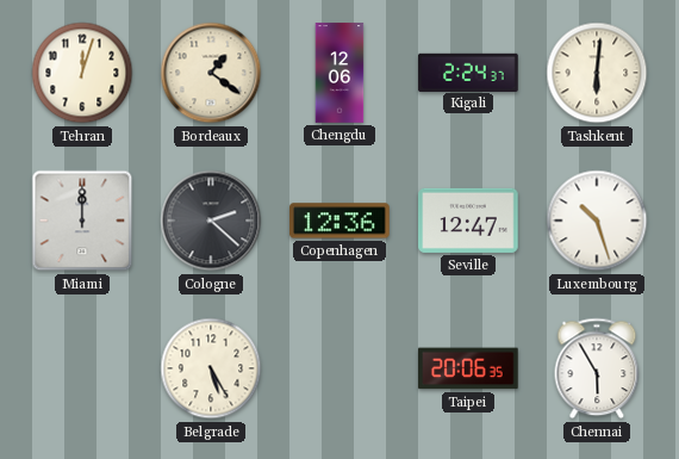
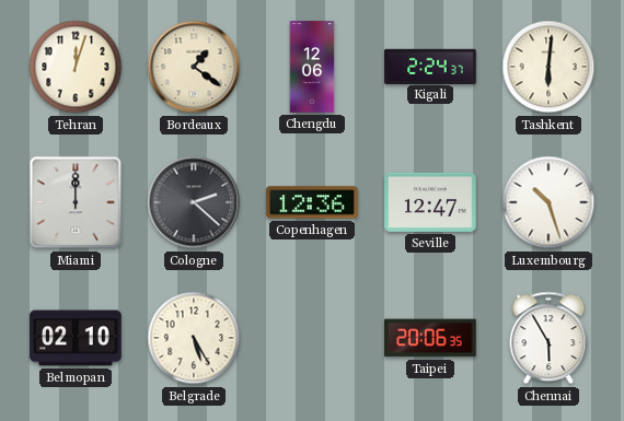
Belmopan: none -> 02:10
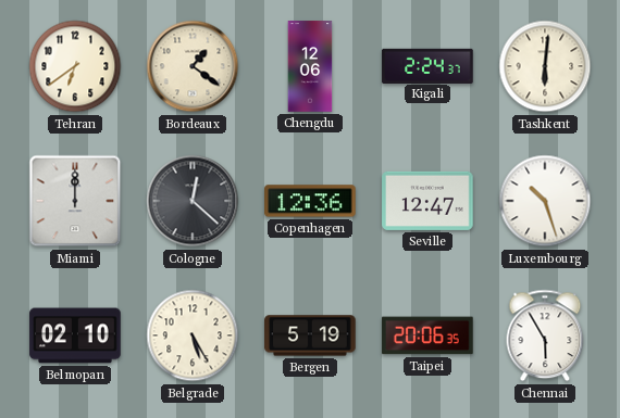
Tehran: 12:03 -> 6:39
Cologne: 2:22 -> 12:22
Bergen: none -> 5:19
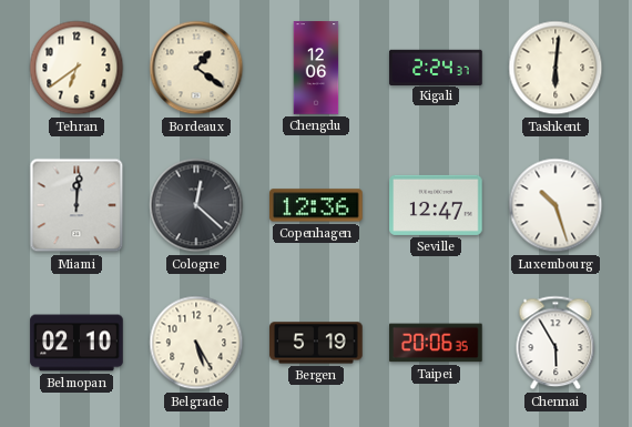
Miami: 12:00 -> 12:01
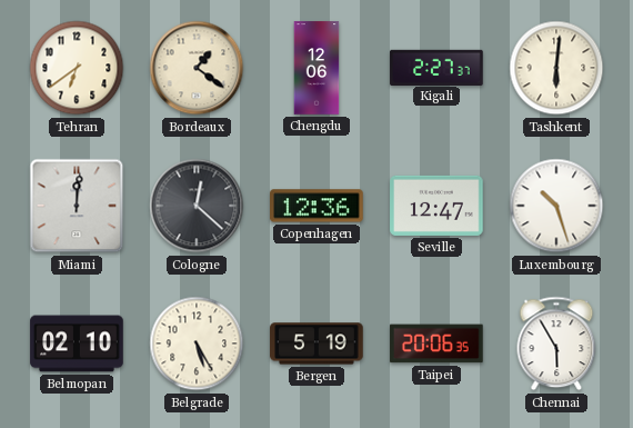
Kigali: 2:24 -> 2:27
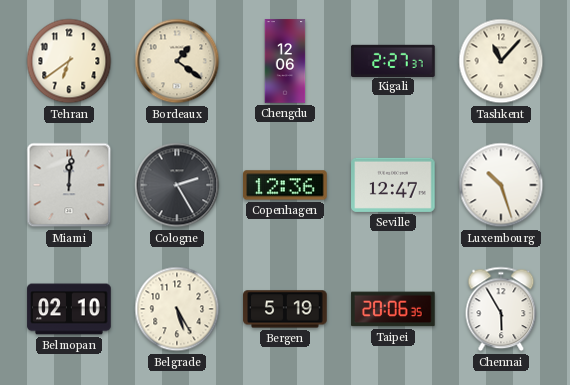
Tashkent: 6:01 -> 11:07
Cologne: 12:22 -> 2:25
